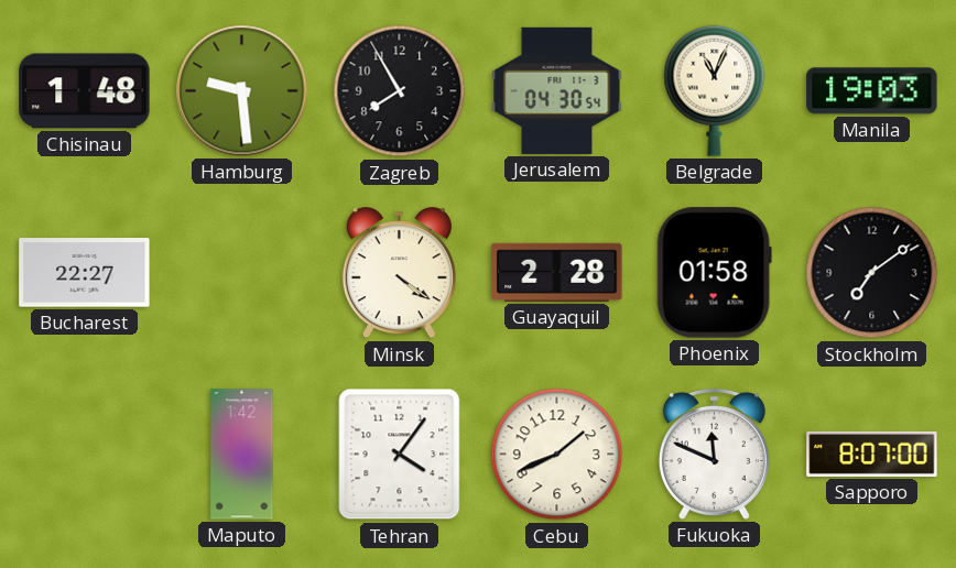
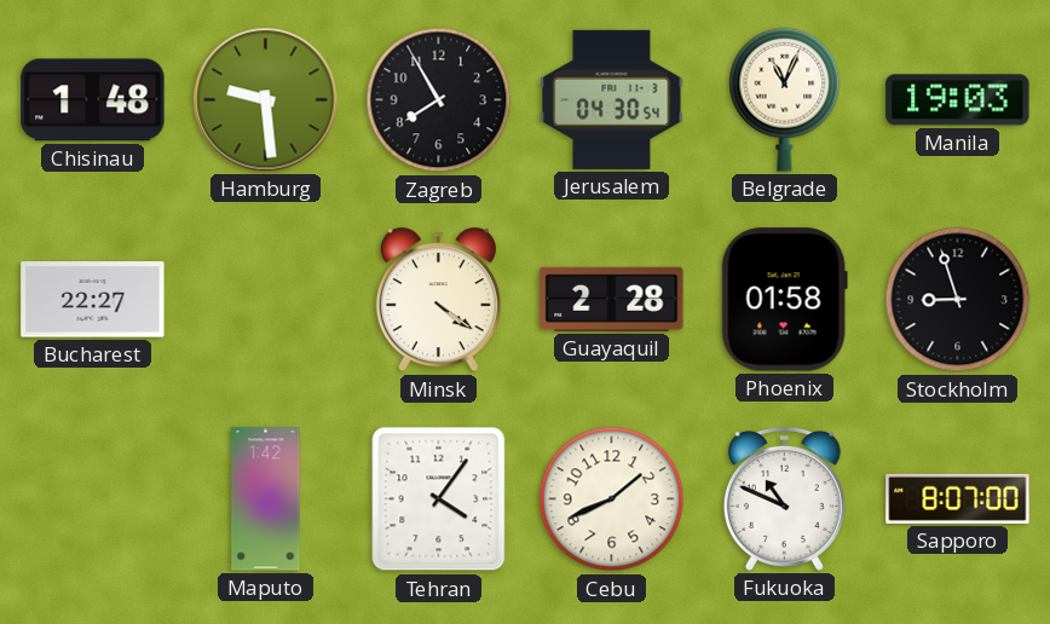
Stockholm: 7:09 -> 8:57
Fukuoka: 11:49 -> 10:49
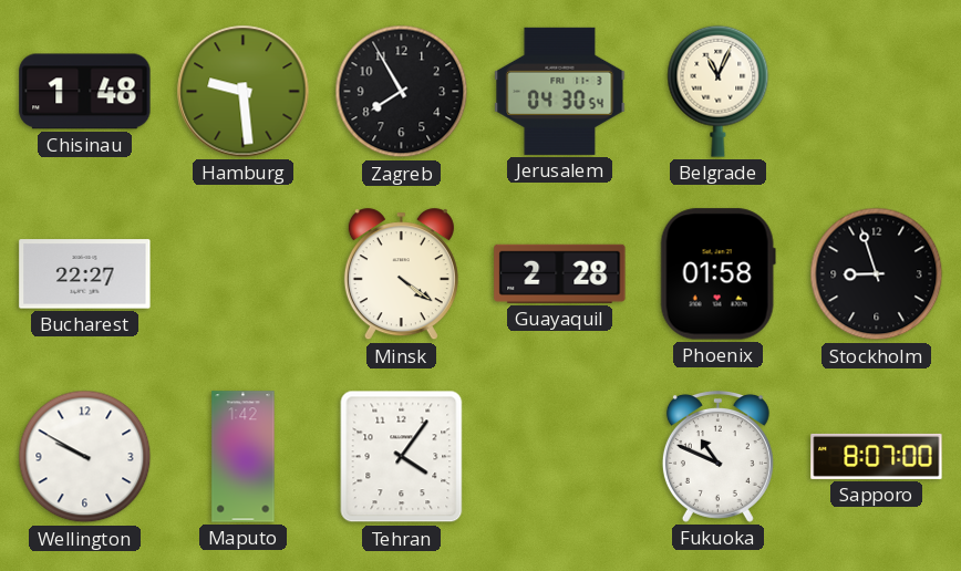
Manila: 19:03 -> none
Wellington: none -> 9:50
Cebu: 1:41 -> none
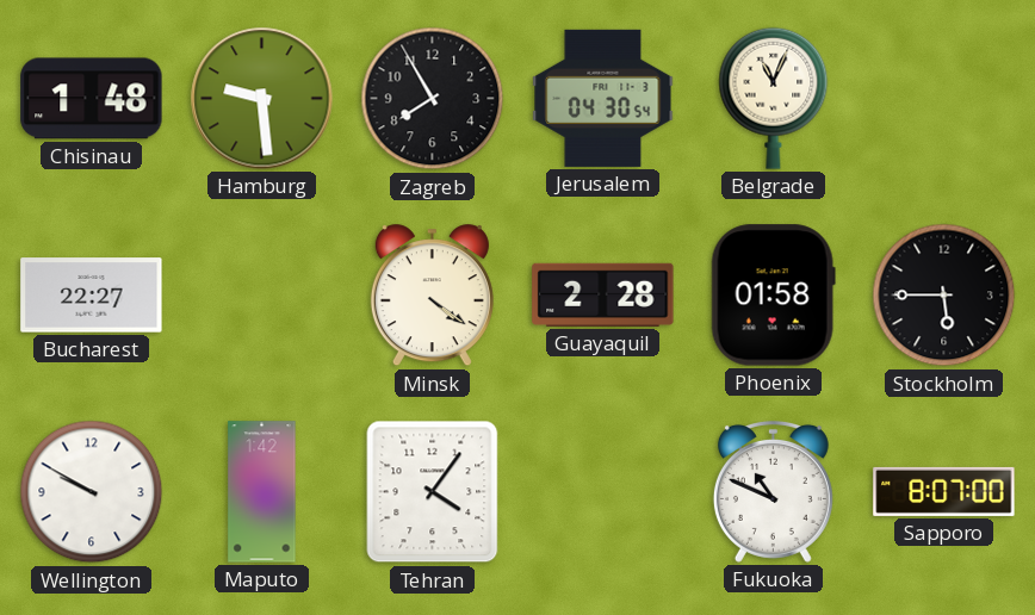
Stockholm: 8:57 -> 5:45
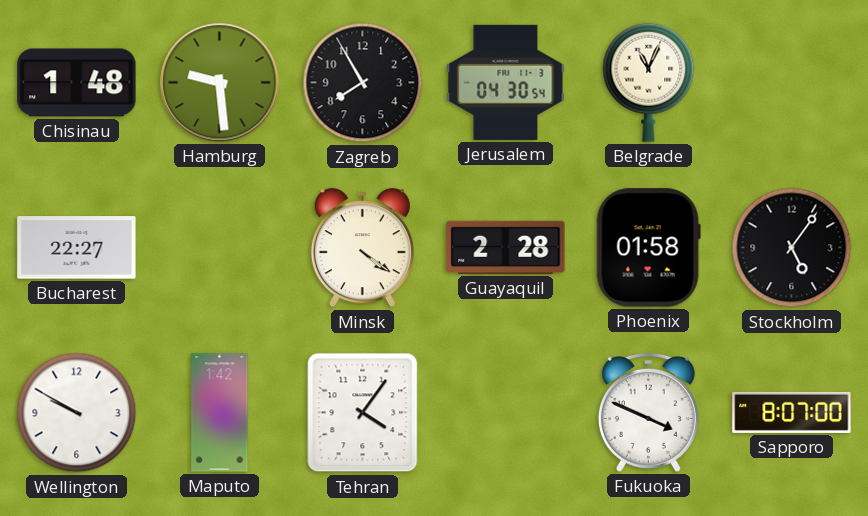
Stockholm: 5:45 -> 5:06
Fukuoka: 10:49 -> 3:49
